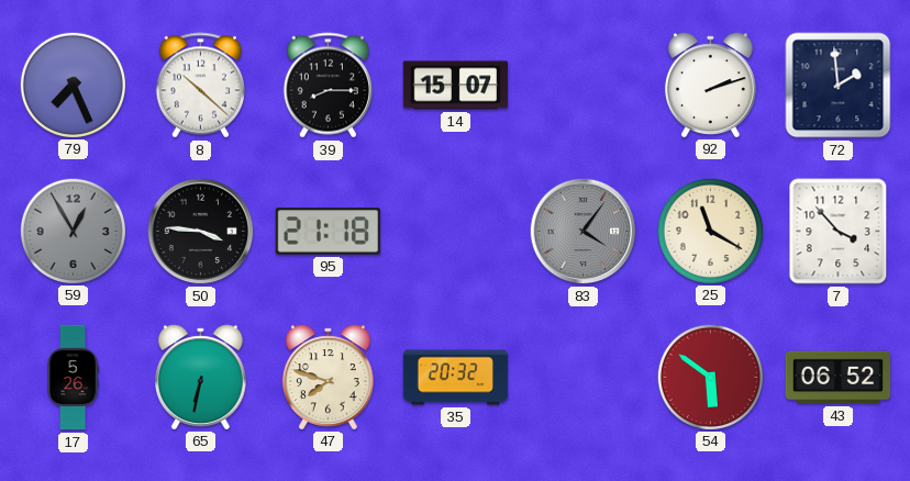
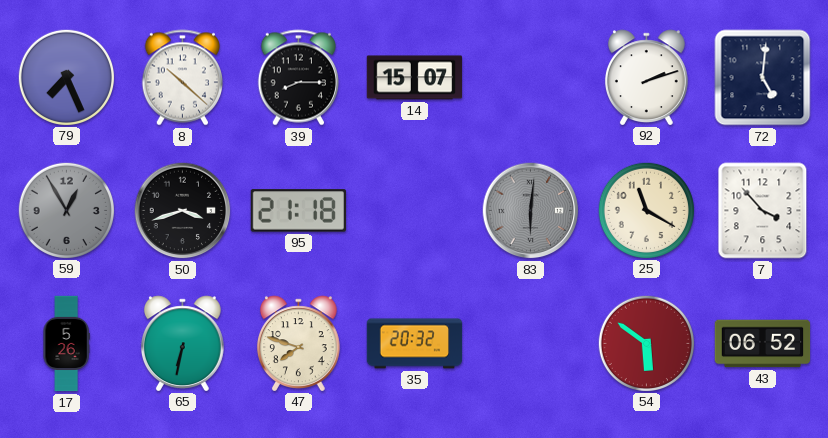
72: 1:59 -> 5:01
50: 3:46 -> 3:42
83: 4:06 -> 6:01
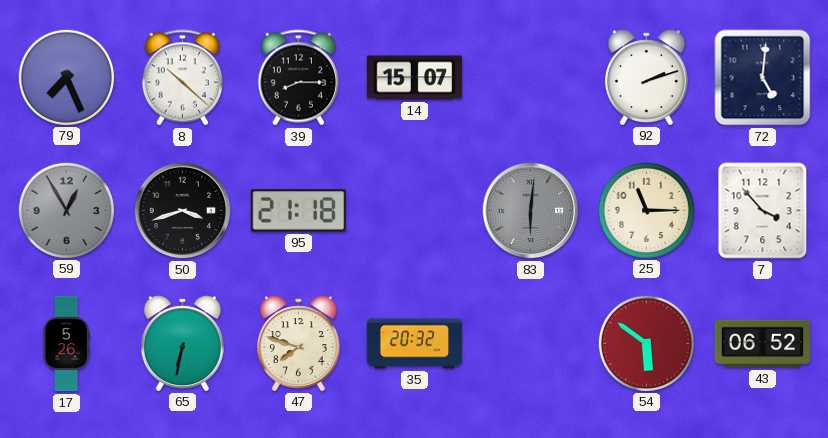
25: 11:20 -> 11:15
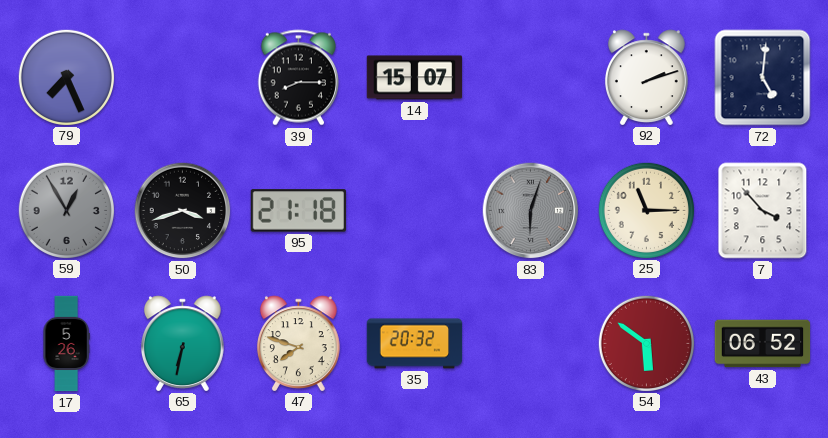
8: 10:22 -> none
83: 6:01 -> 6:03
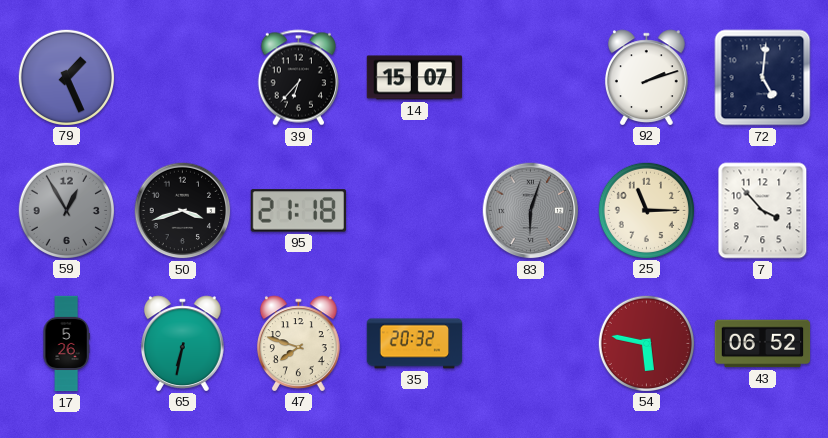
79: 7:26 -> 1:26
39: 8:15 -> 6:37
54: 5:51 -> 5:47
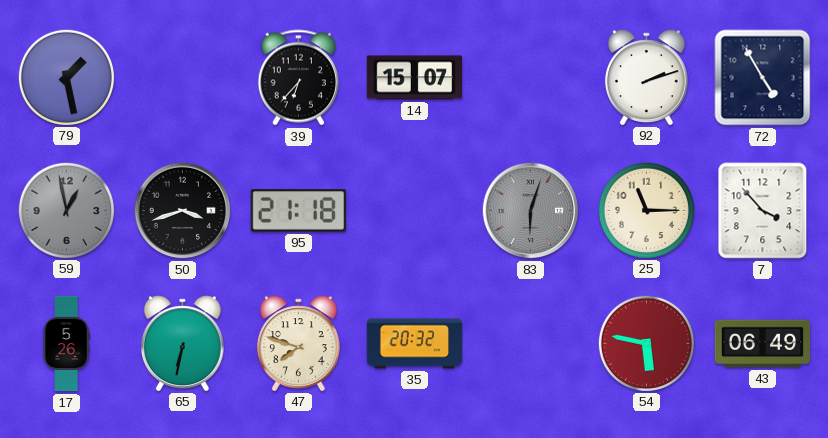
79: 1:26 -> 1:28
72: 5:01 -> 4:55
59: 12:55 -> 12:58
43: 06:52 -> 06:49
